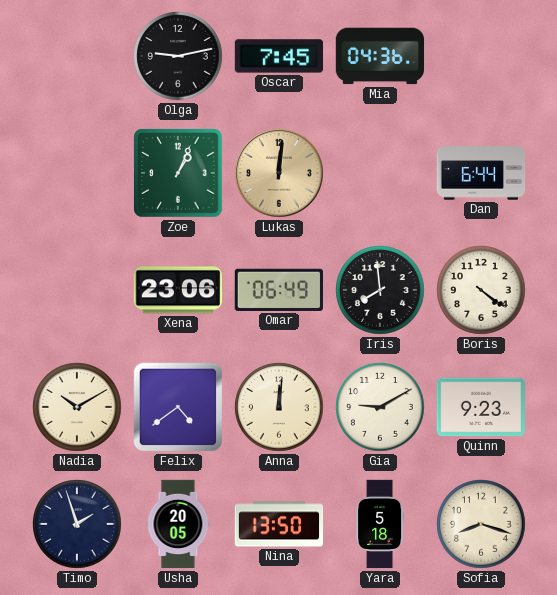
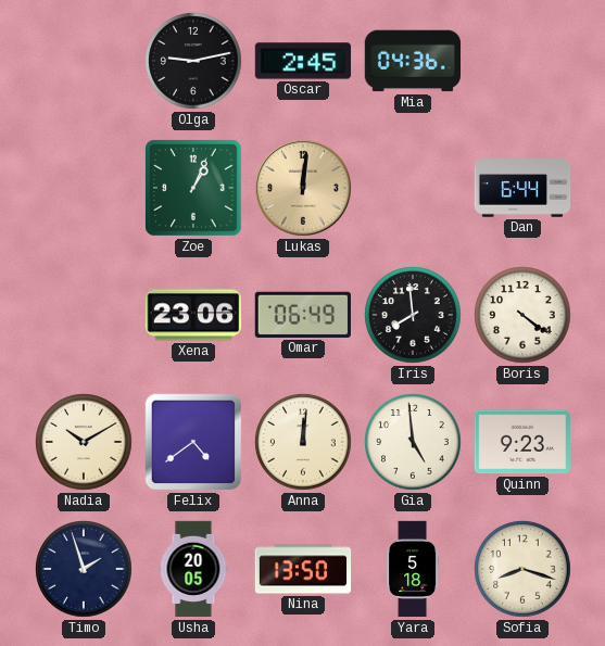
Oscar: 7:45 -> 2:45
Gia: 9:10 -> 4:59
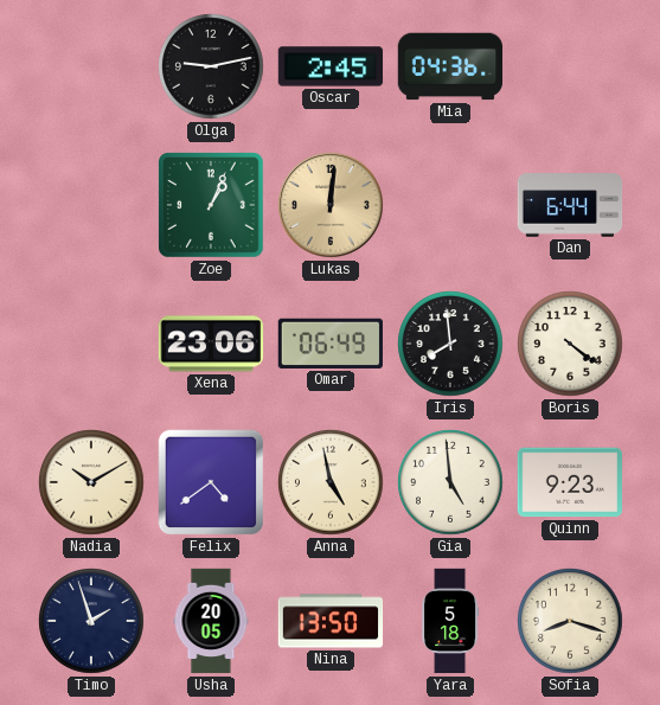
Anna: 12:01 -> 4:58
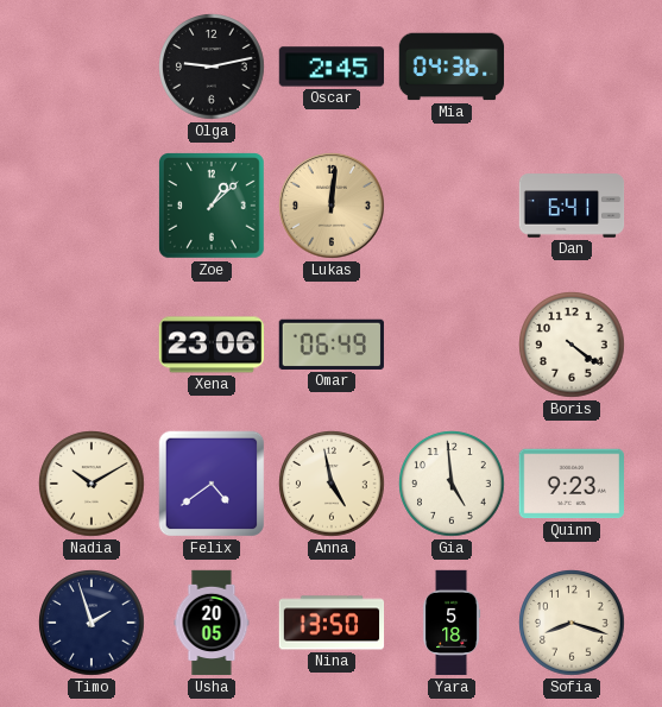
Zoe: 1:04 -> 1:08
Dan: 6:44 -> 6:41
Iris: 7:59 -> none
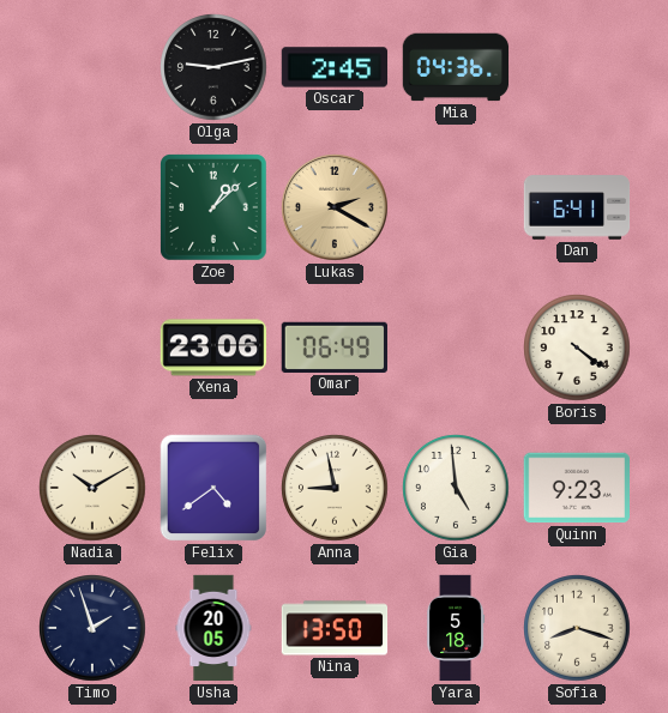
Lukas: 12:01 -> 2:20
Anna: 4:58 -> 8:58
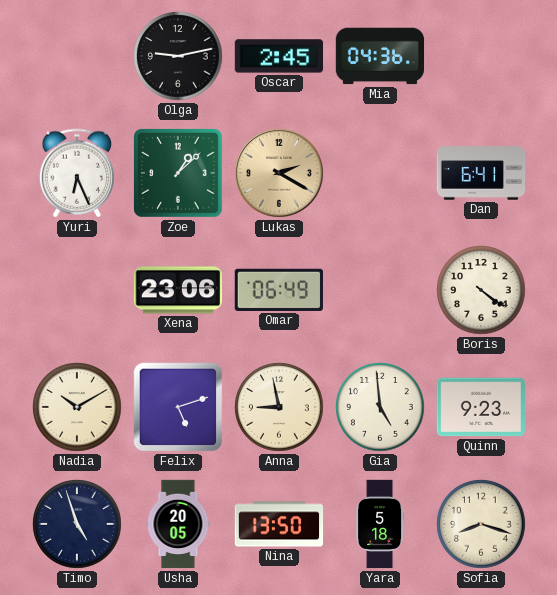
Yuri: none -> 6:26
Felix: 4:39 -> 5:12
Timo: 1:57 -> 4:57
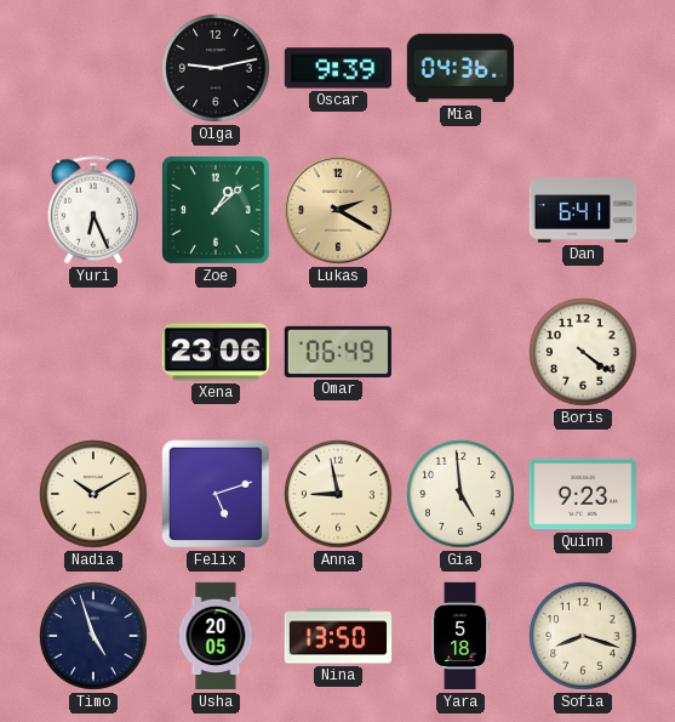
Oscar: 2:45 -> 9:39
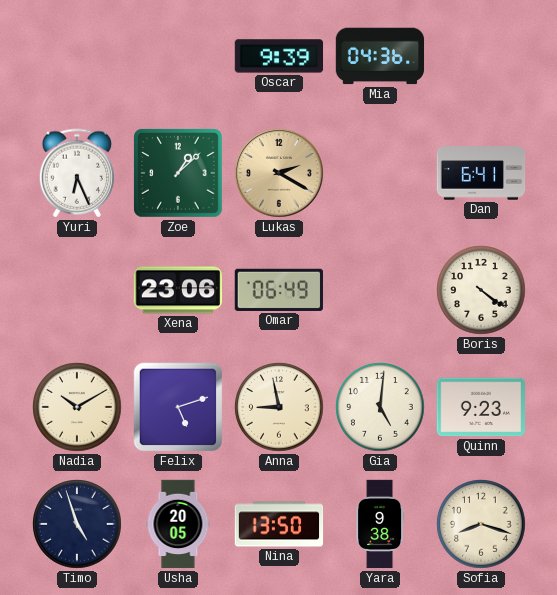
Olga: 9:13 -> none
Gia: 4:59 -> 5:01
Yara: 5:18 -> 9:38
